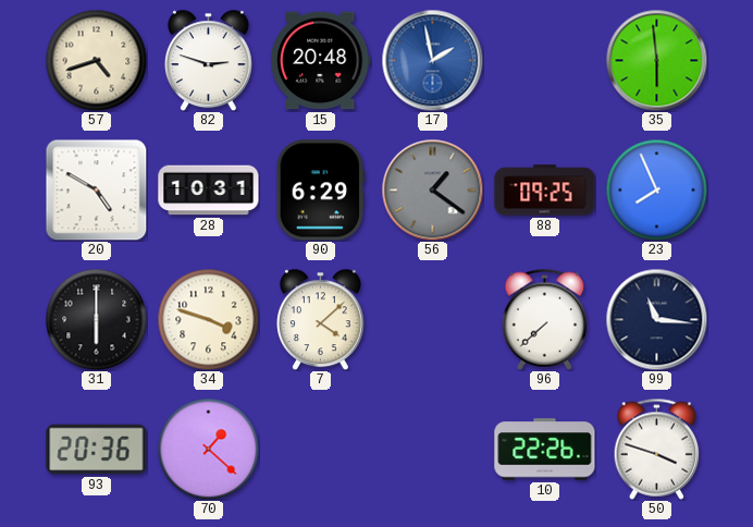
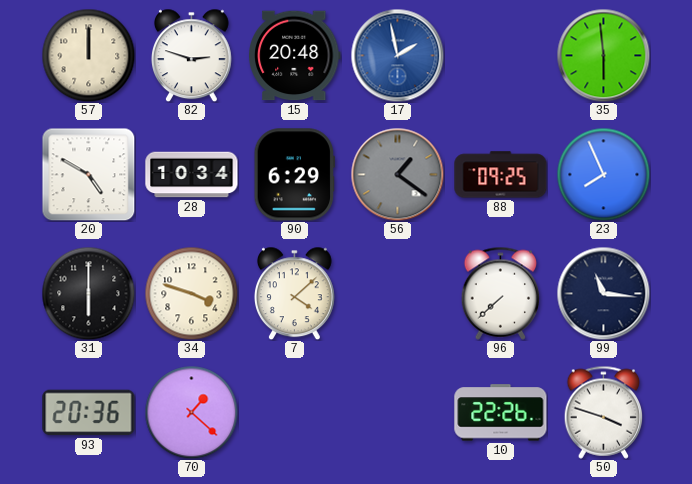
57: 4:42 -> 12:00
28: 10:31 -> 10:34
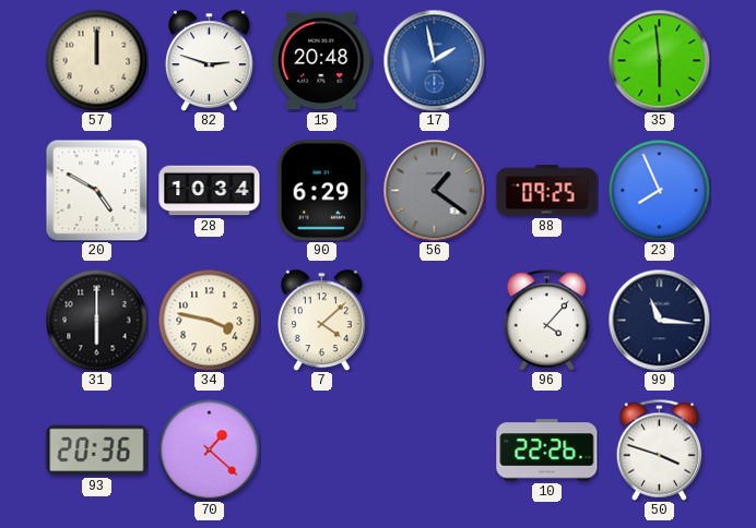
34: 3:48 -> 3:47
96: 7:38 -> 4:07
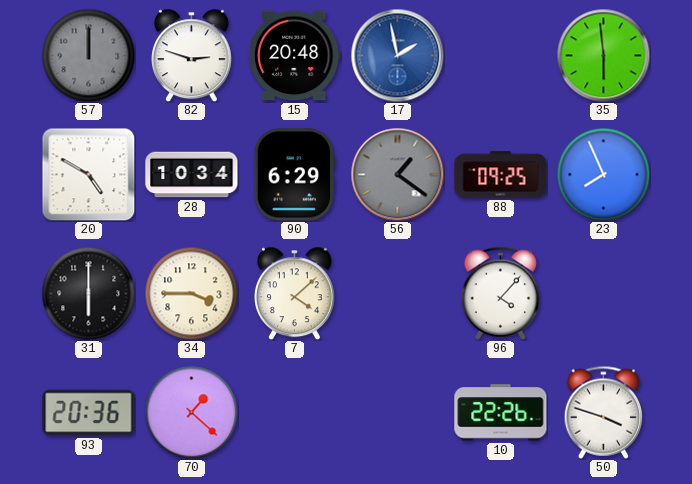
57 dial: cream -> grey
34: 3:47 -> 3:45
99: 11:16 -> none
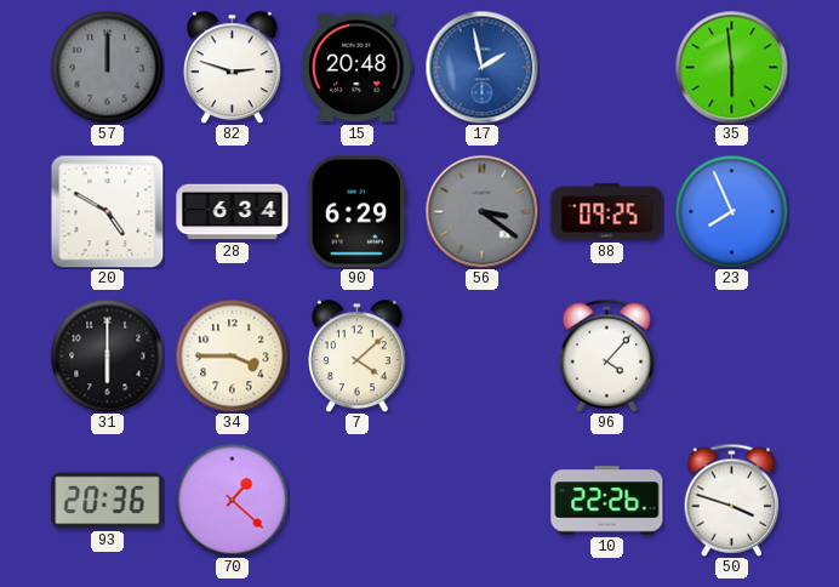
28: 10:34 -> 6:34
56: 1:21 -> 3:21
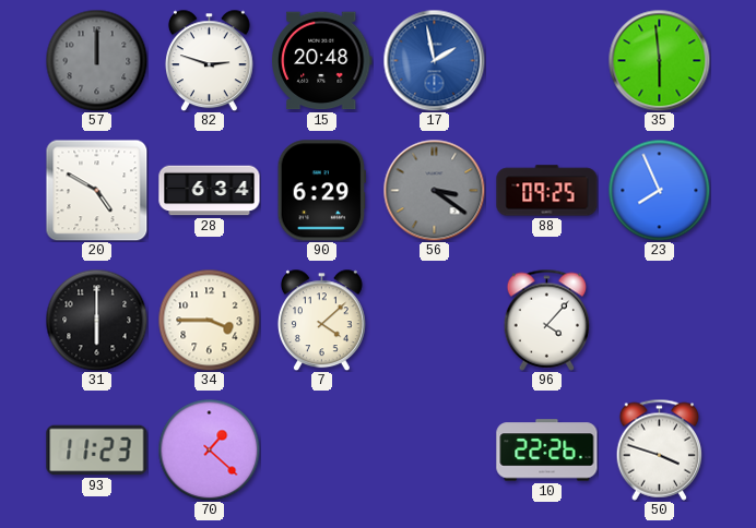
93: 20:36 -> 11:23
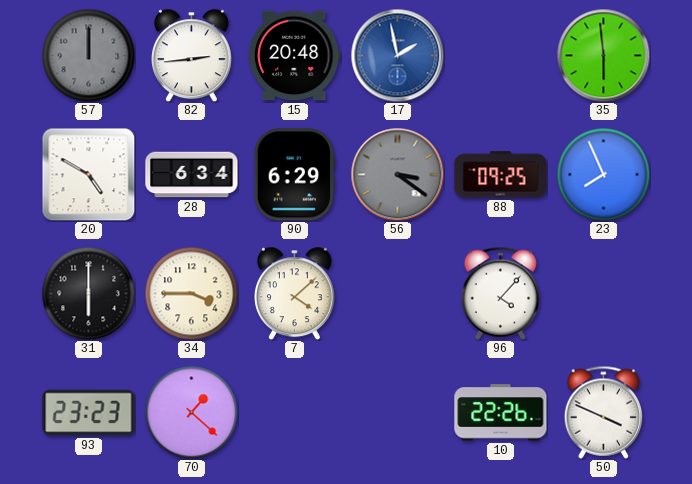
82: 2:48 -> 2:44
93: 11:23 -> 23:23
50: 3:48 -> 3:49
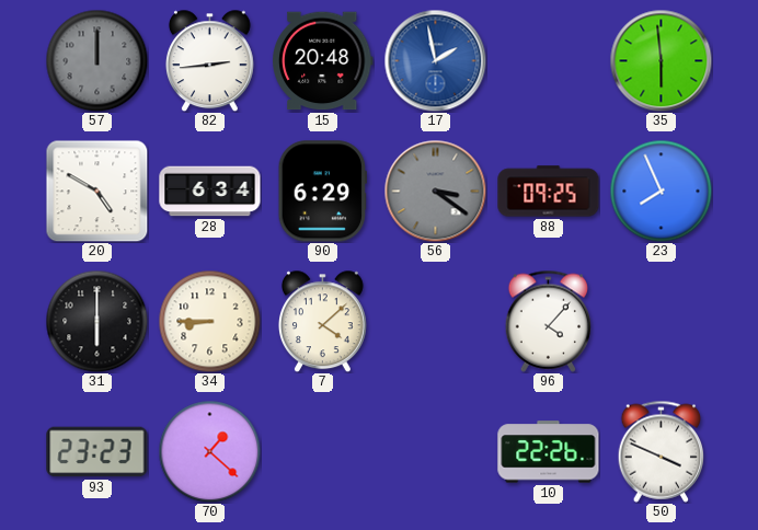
34: 3:45 -> 8:45
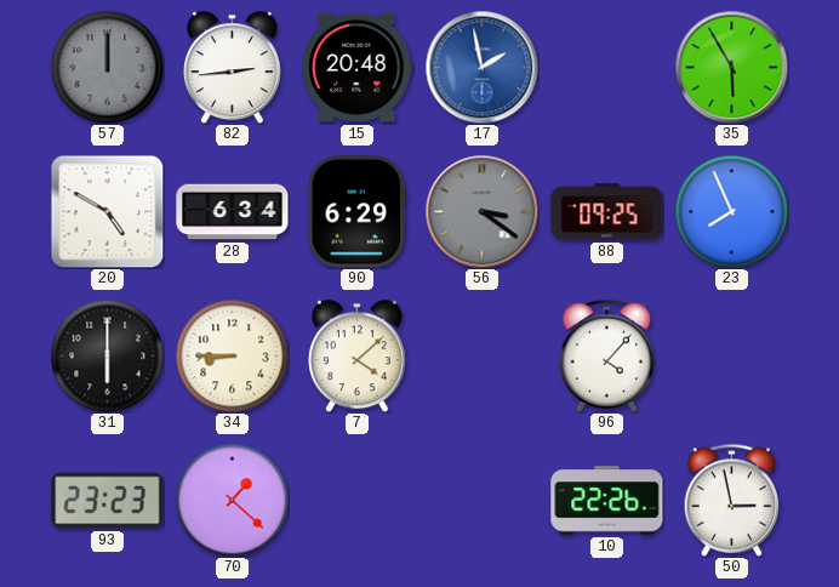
35: 5:59 -> 5:55
50: 3:49 -> 2:58
